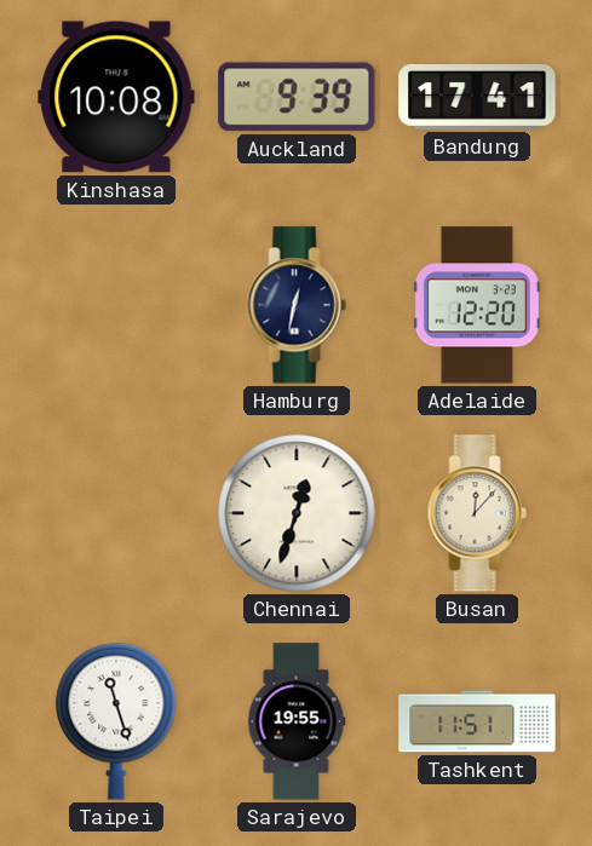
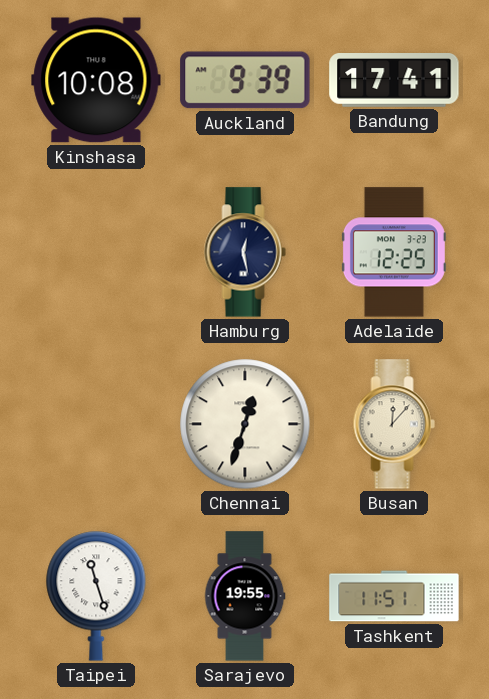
Hamburg: 12:32 -> 12:28
Adelaide: 12:20 -> 12:25
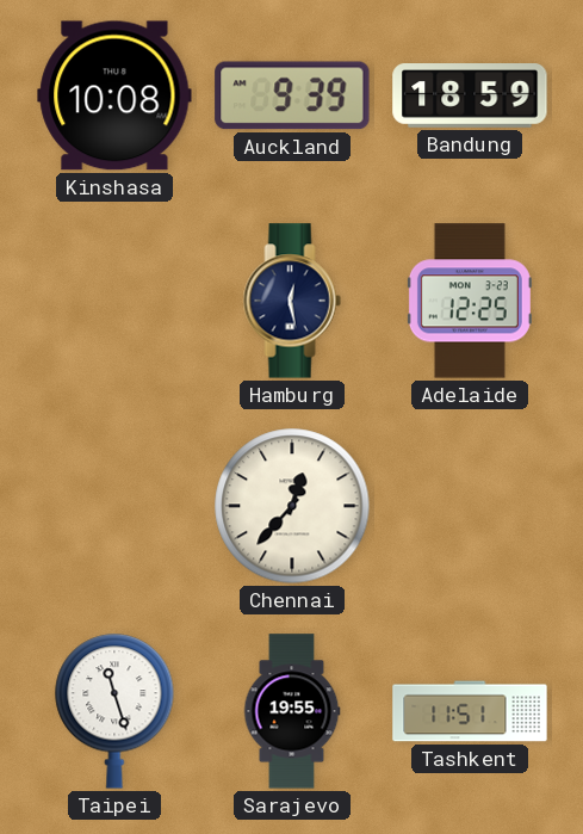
Bandung: 17:41 -> 18:59
Chennai: 12:33 -> 12:37
Busan: 12:07 -> none
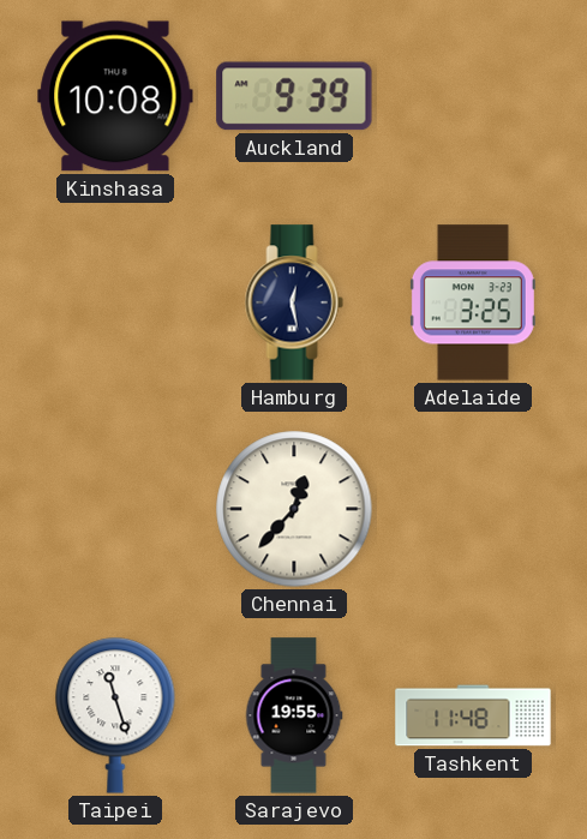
Bandung: 18:59 -> none
Adelaide: 12:25 -> 3:25
Tashkent: 11:51 -> 11:48
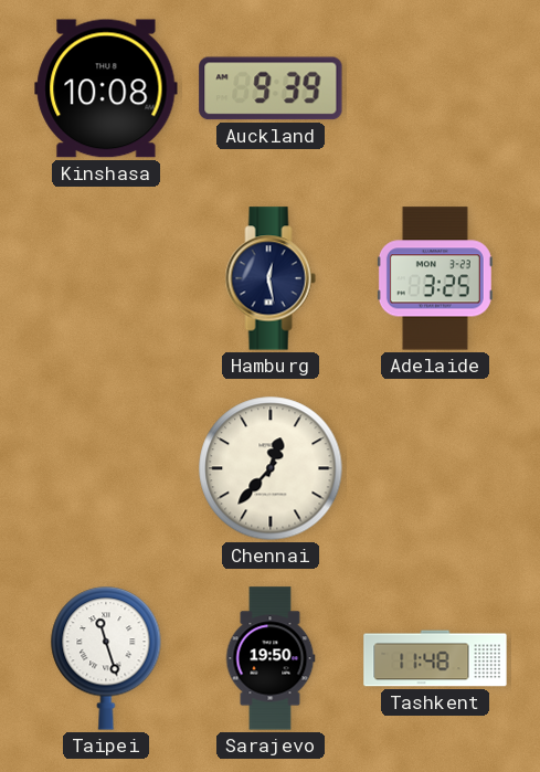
Sarajevo: 19:55 -> 19:50
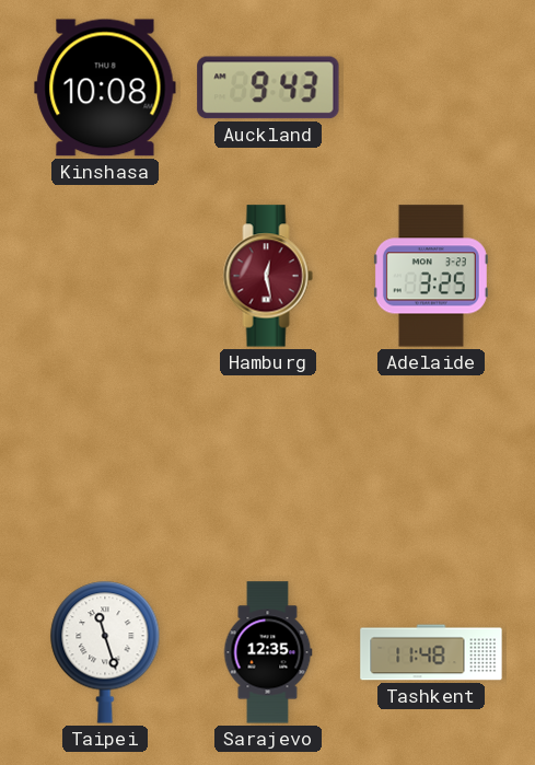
Auckland: 9:39 -> 9:43
Hamburg dial: navy -> burgundy
Chennai: 12:37 -> none
Sarajevo: 19:50 -> 12:35
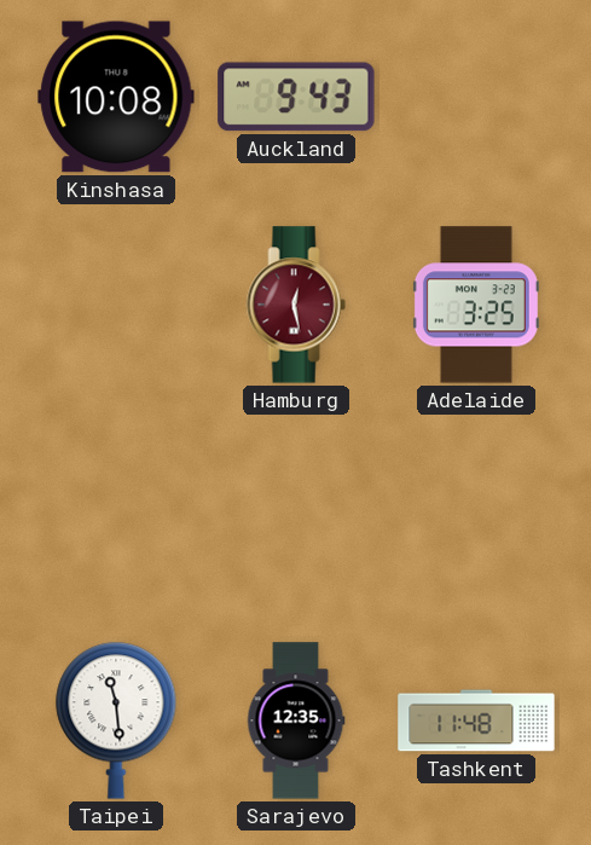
Taipei: 11:27 -> 11:29
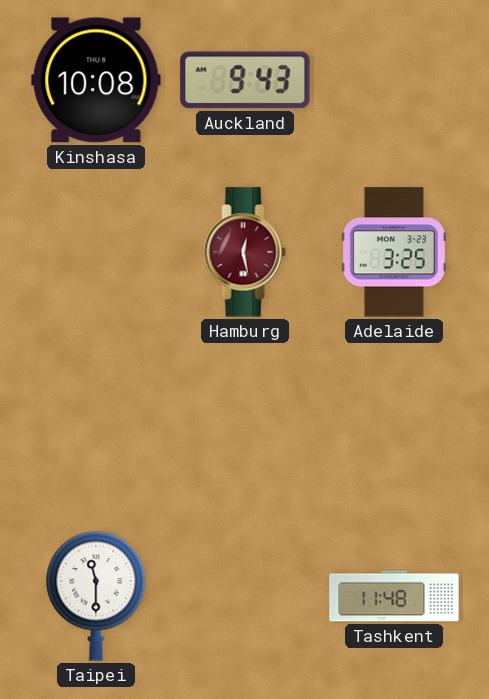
Taipei: 11:29 -> 11:30
Sarajevo: 12:35 -> none
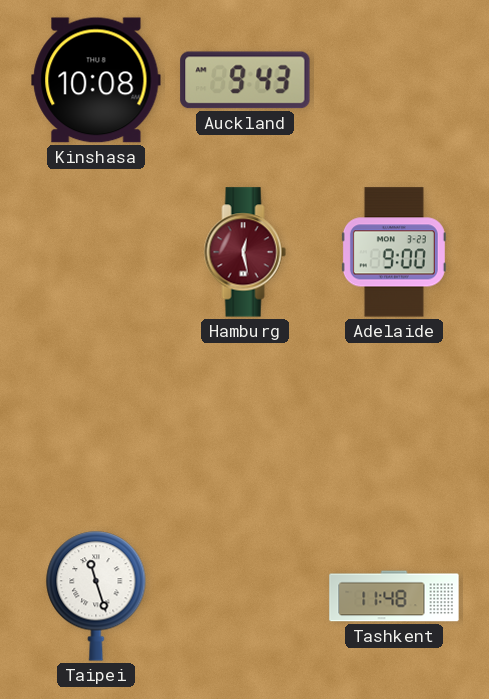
Adelaide: 3:25 -> 9:00
Taipei: 11:30 -> 11:27
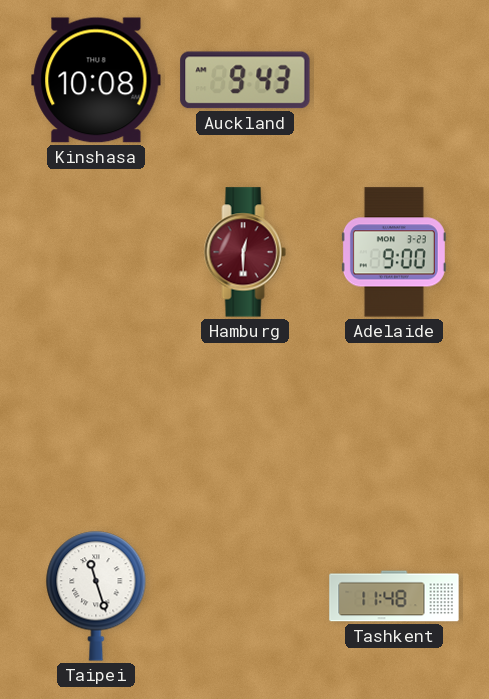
Hamburg: 12:28 -> 12:30
